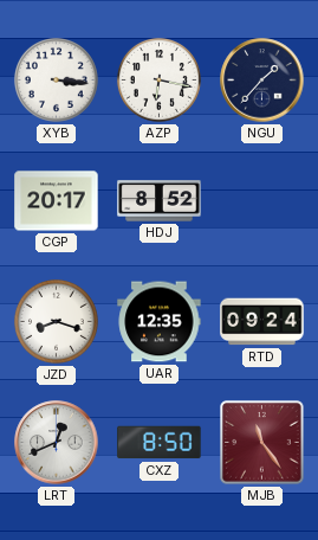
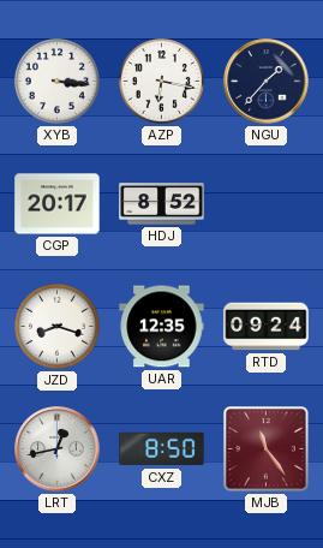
LRT: 12:41 -> 12:43
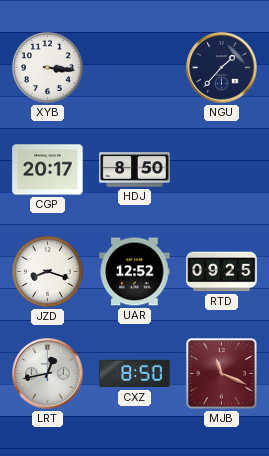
AZP: 6:17 -> none
HDJ: 8:52 -> 8:50
UAR: 12:35 -> 12:52
RTD: 09:24 -> 09:25
MJB: 11:24 -> 11:19
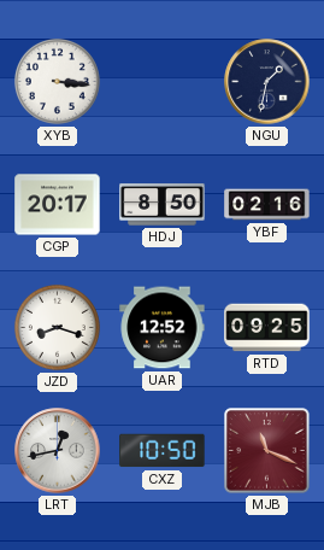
NGU: 1:37 -> 1:32
YBF: none -> 02:16
CXZ: 8:50 -> 10:50
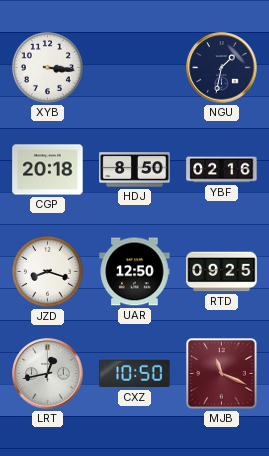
CGP: 20:17 -> 20:18
UAR: 12:52 -> 12:50
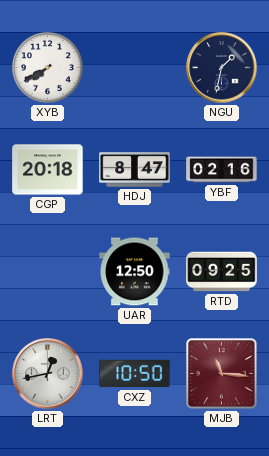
XYB: 3:16 -> 7:40
HDJ: 8:50 -> 8:47
JZD: 8:18 -> none
MJB: 11:19 -> 11:16
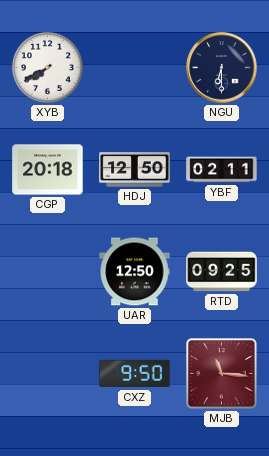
NGU: 1:32 -> 6:30
HDJ: 8:47 -> 12:50
YBF: 02:16 -> 02:11
LRT: 12:43 -> none
CXZ: 10:50 -> 9:50
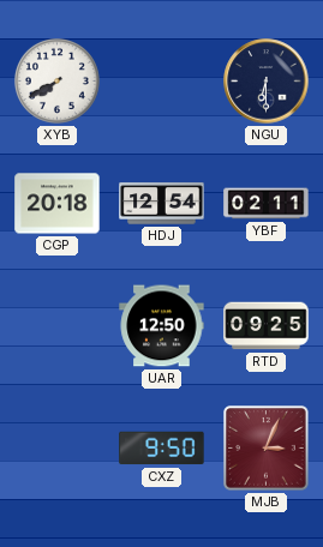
HDJ: 12:50 -> 12:54
MJB: 11:16 -> 3:04
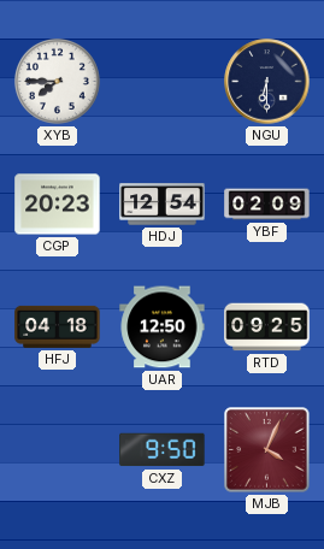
XYB: 7:40 -> 7:45
CGP: 20:18 -> 20:23
YBF: 02:11 -> 02:09
HFJ: none -> 04:18
MJB: 3:04 -> 4:04
